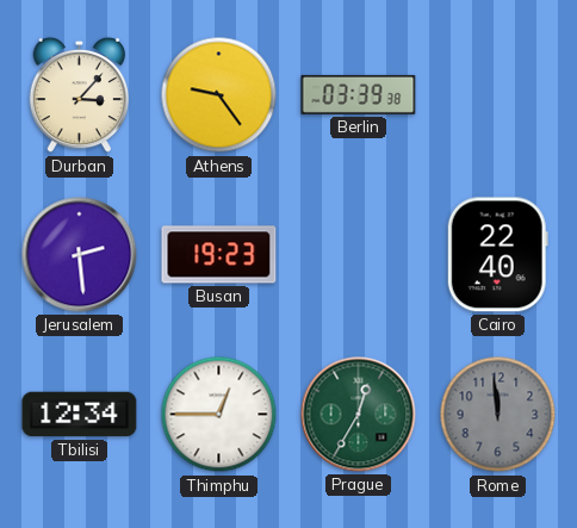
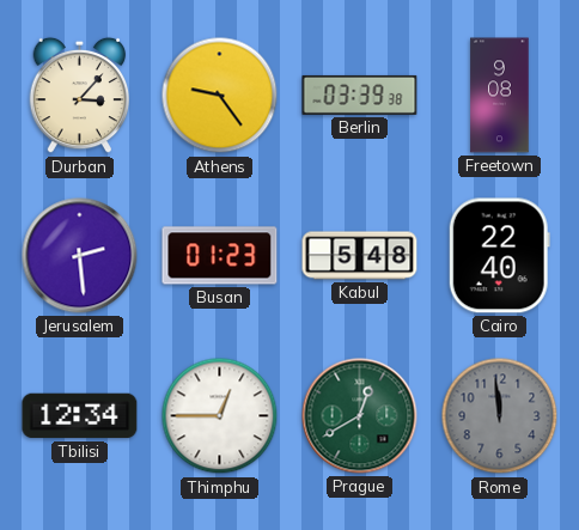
Freetown: none -> 9:08
Busan: 19:23 -> 01:23
Kabul: none -> 5:48
Prague: 12:35 -> 12:40
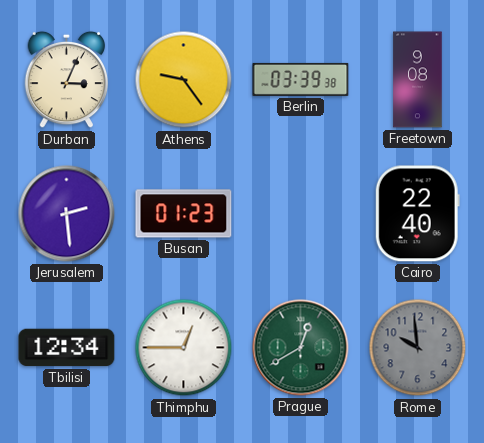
Durban: 3:07 -> 3:04
Kabul: 5:48 -> none
Rome: 11:59 -> 9:59
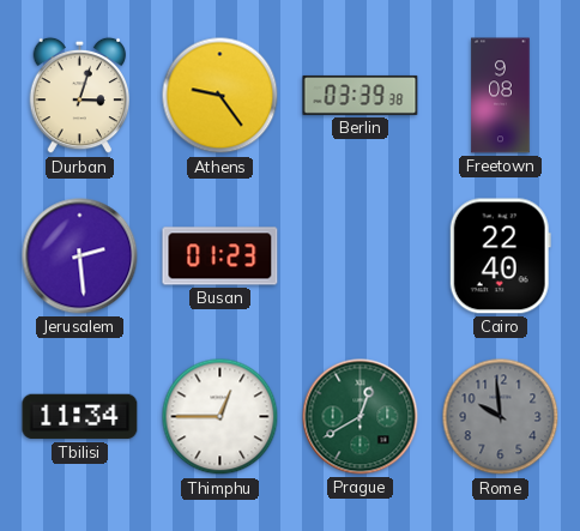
Durban: 3:04 -> 3:03
Tbilisi: 12:34 -> 11:34
